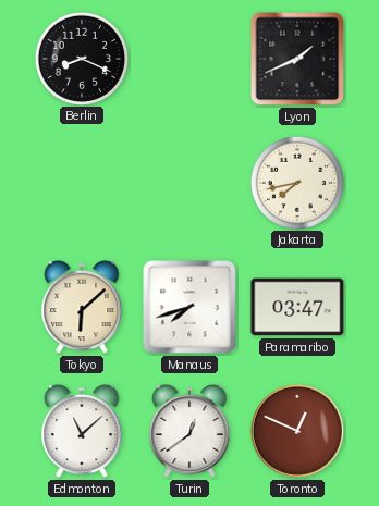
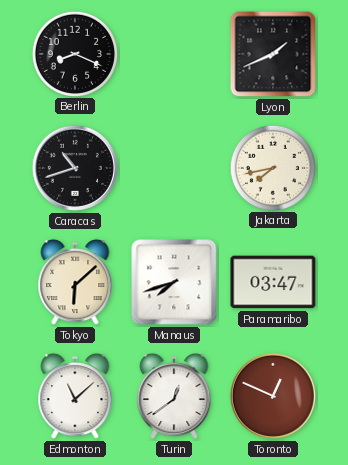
Caracas: none -> 10:42
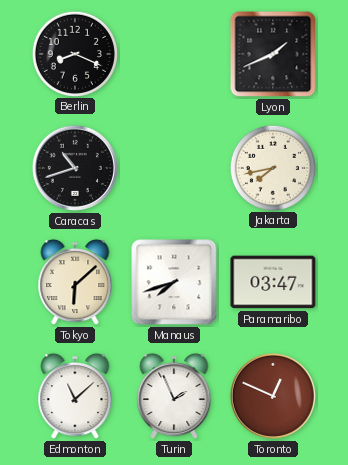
Turin: 12:39 -> 1:56
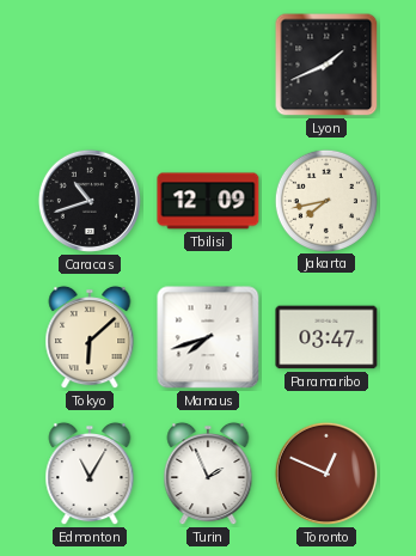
Berlin: 8:19 -> none
Tbilisi: none -> 12:09
Edmonton: 11:08 -> 11:05
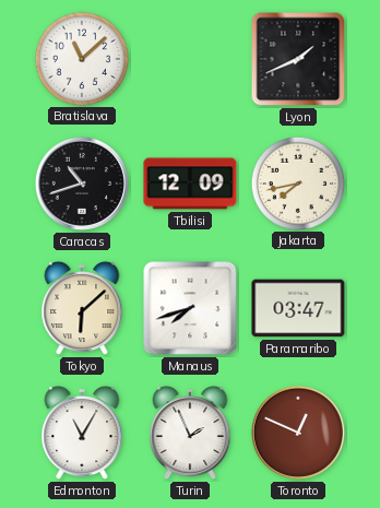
Bratislava: none -> 11:08
